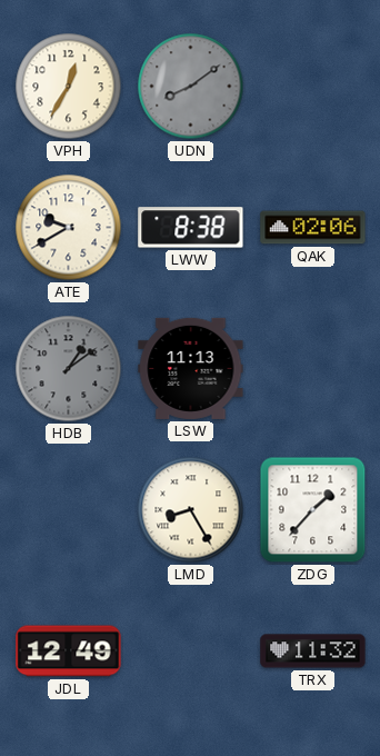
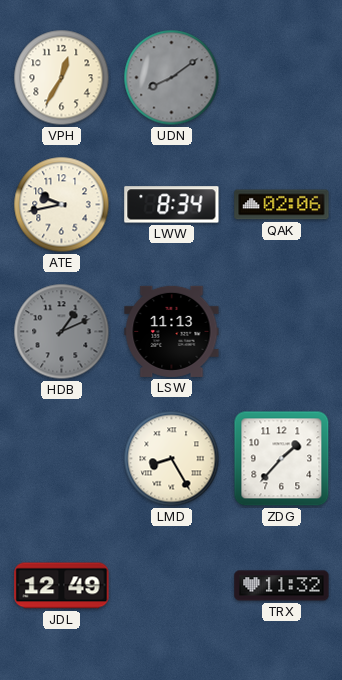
ATE: 9:40 -> 9:43
LWW: 8:38 -> 8:34
HDB: 1:09 -> 1:11
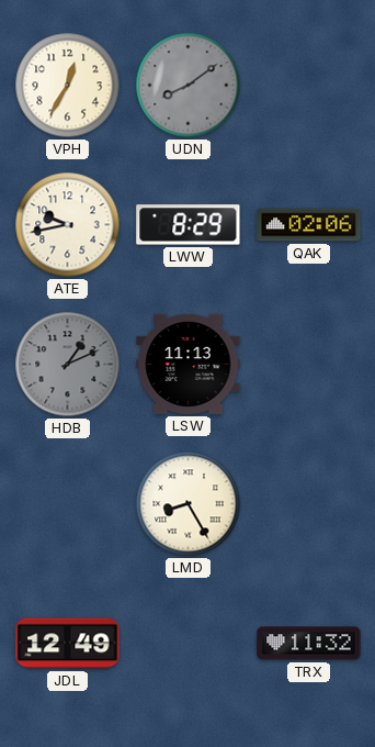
LWW: 8:34 -> 8:29
ZDG: 1:37 -> none
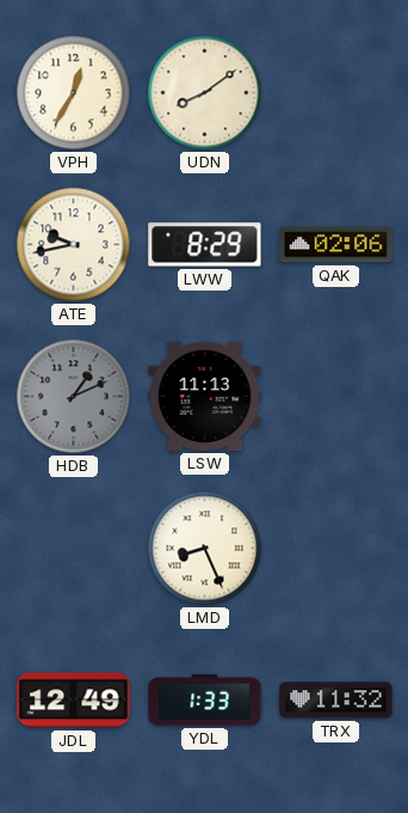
UDN dial: grey -> cream
LMD: 8:25 -> 8:26
YDL: none -> 1:33
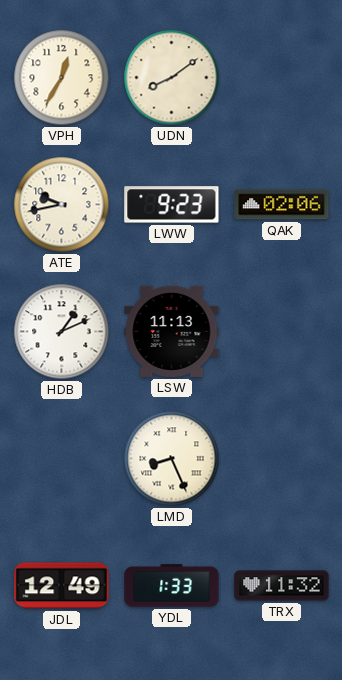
LWW: 8:29 -> 9:23
HDB dial: grey -> white
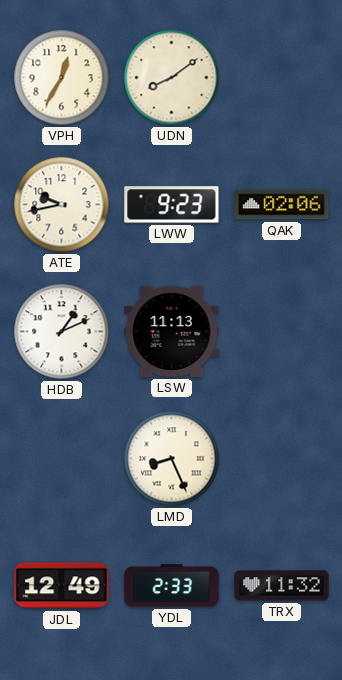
YDL: 1:33 -> 2:33
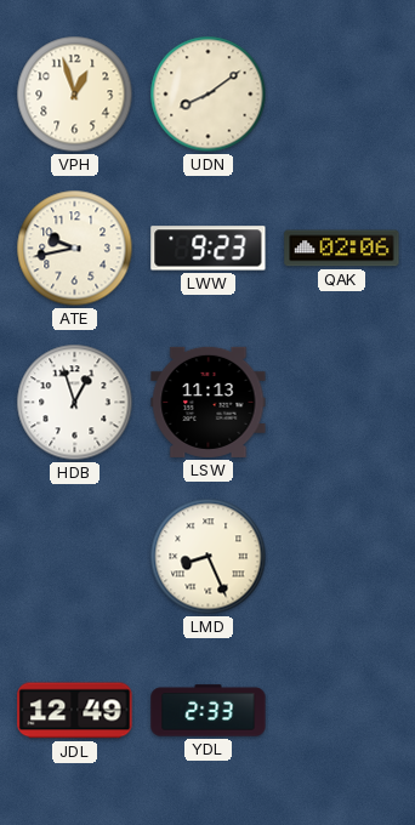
VPH: 12:35 -> 12:57
HDB: 1:11 -> 12:57
TRX: 11:32 -> none
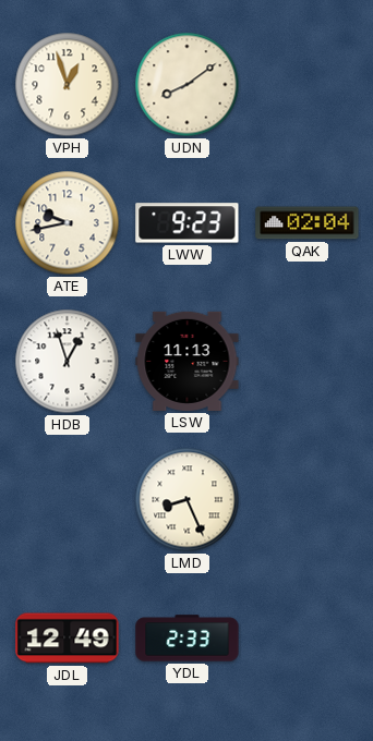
QAK: 02:06 -> 02:04
